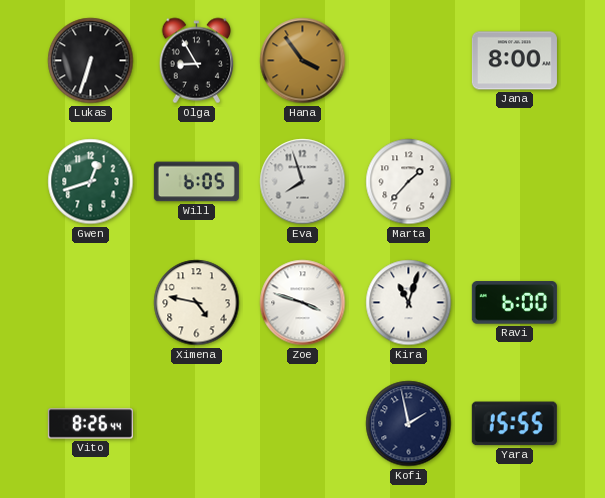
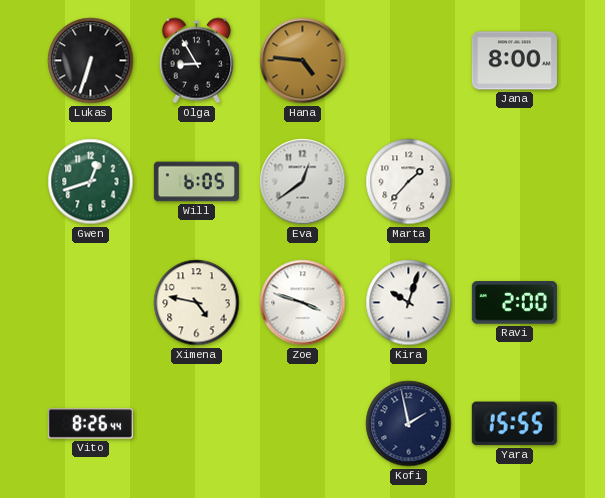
Hana: 3:54 -> 4:46
Eva: 7:57 -> 12:39
Kira: 11:03 -> 10:03
Ravi: 6:00 -> 2:00
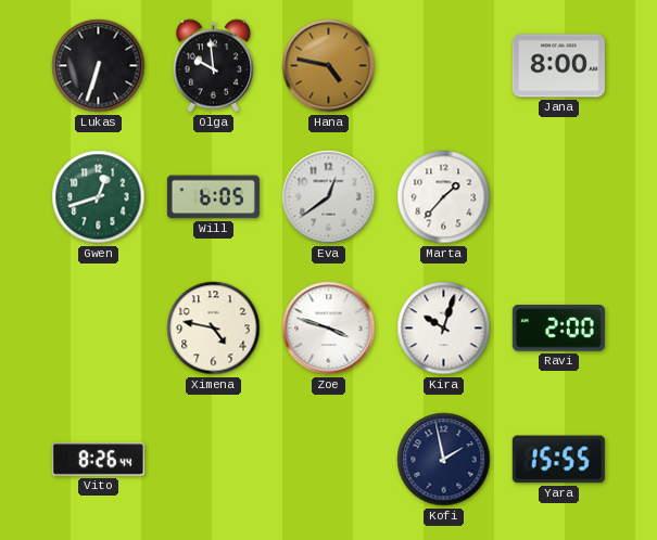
Olga: 8:55 -> 9:59
Hana: 4:46 -> 4:47
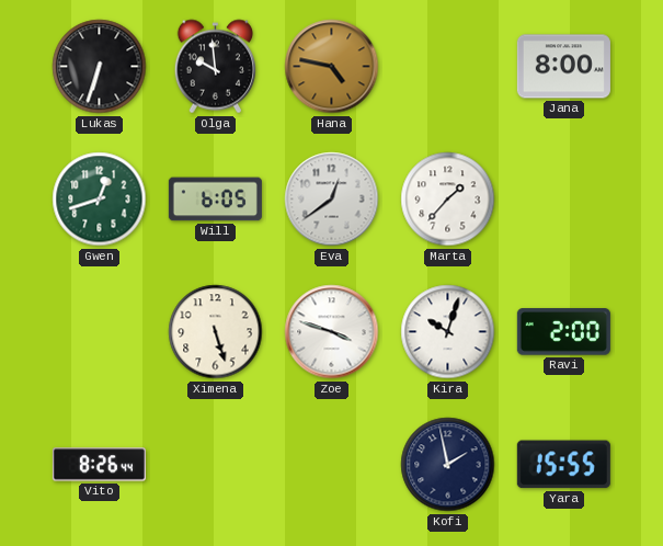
Ximena: 4:47 -> 5:27
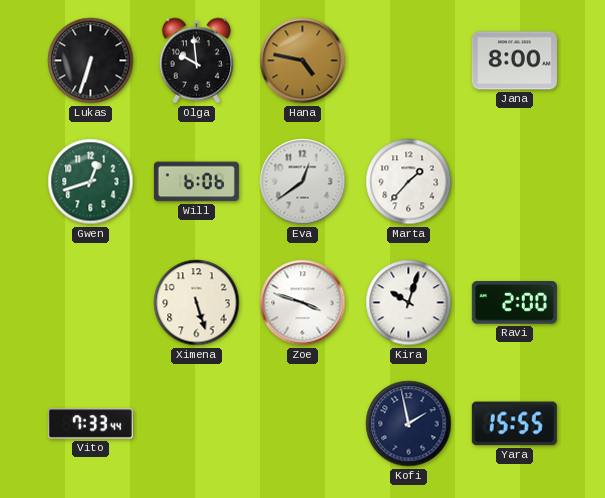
Will: 6:05 -> 6:06
Vito: 8:26 -> 7:33
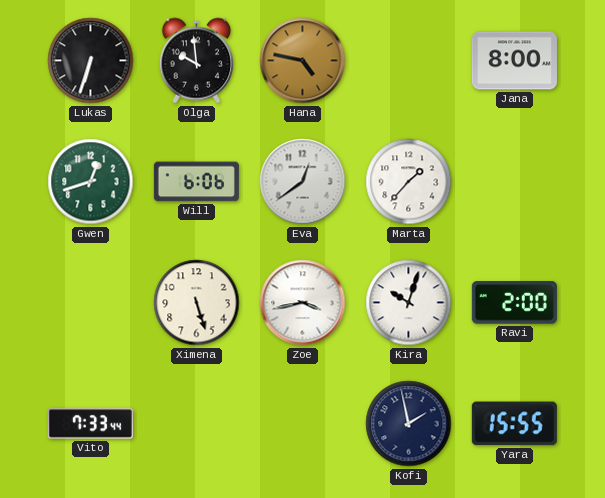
Zoe: 3:48 -> 3:43
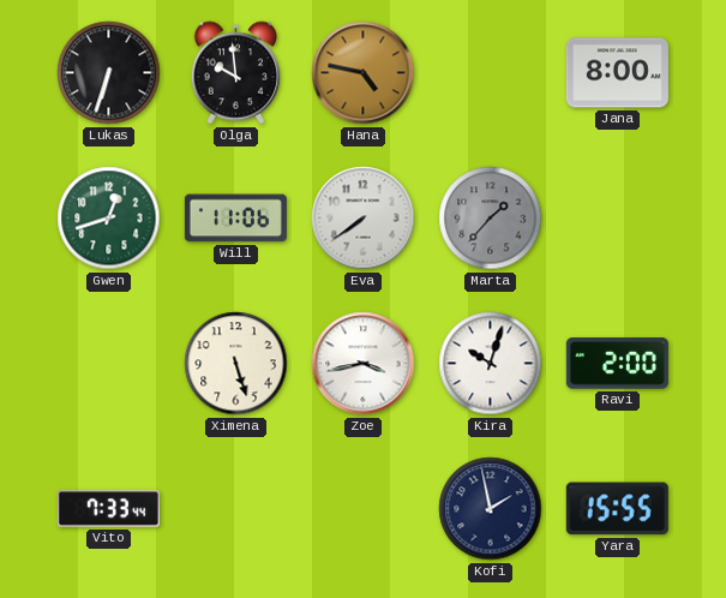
Will: 6:06 -> 11:06
Eva: 12:39 -> 7:39
Marta dial: white -> grey
